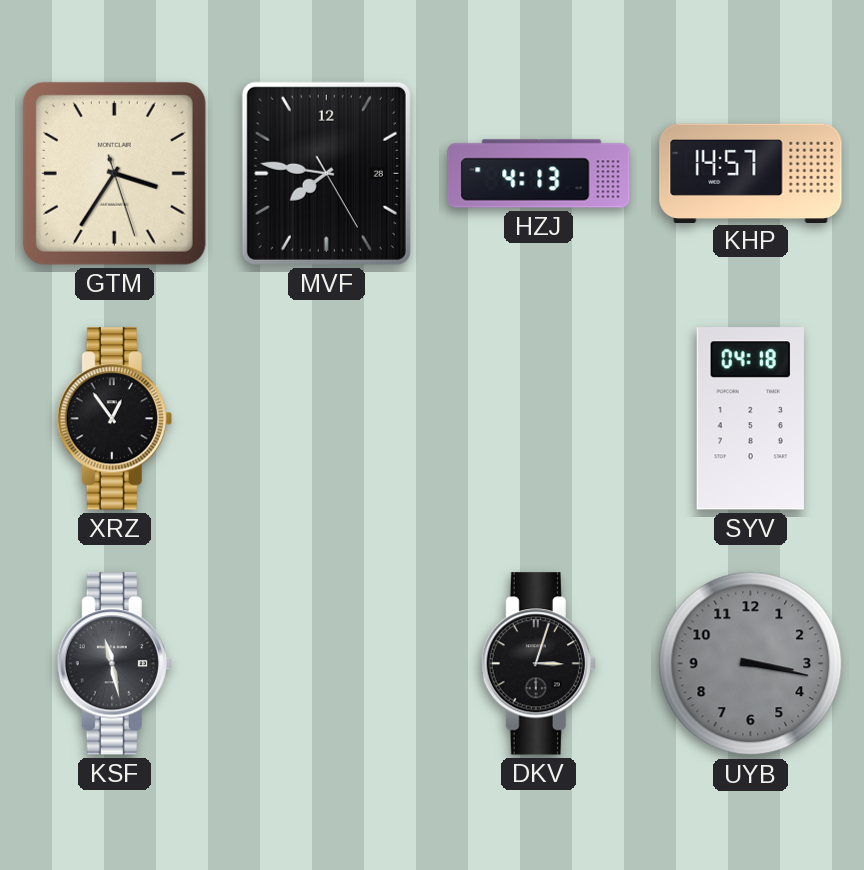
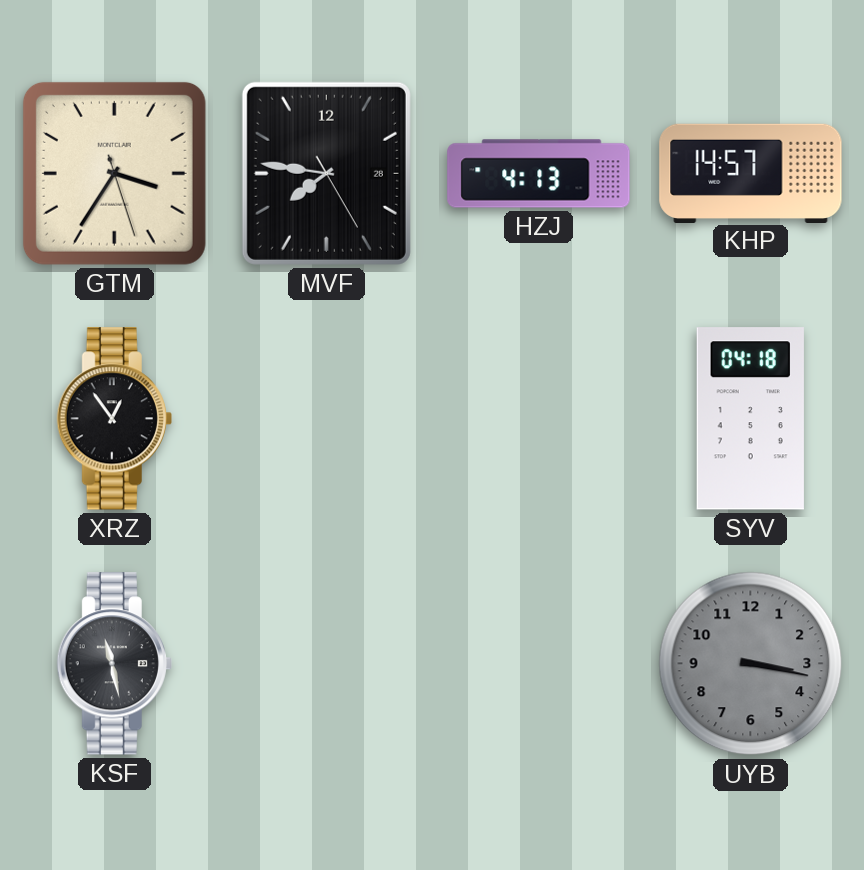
DKV: 3:03 -> none
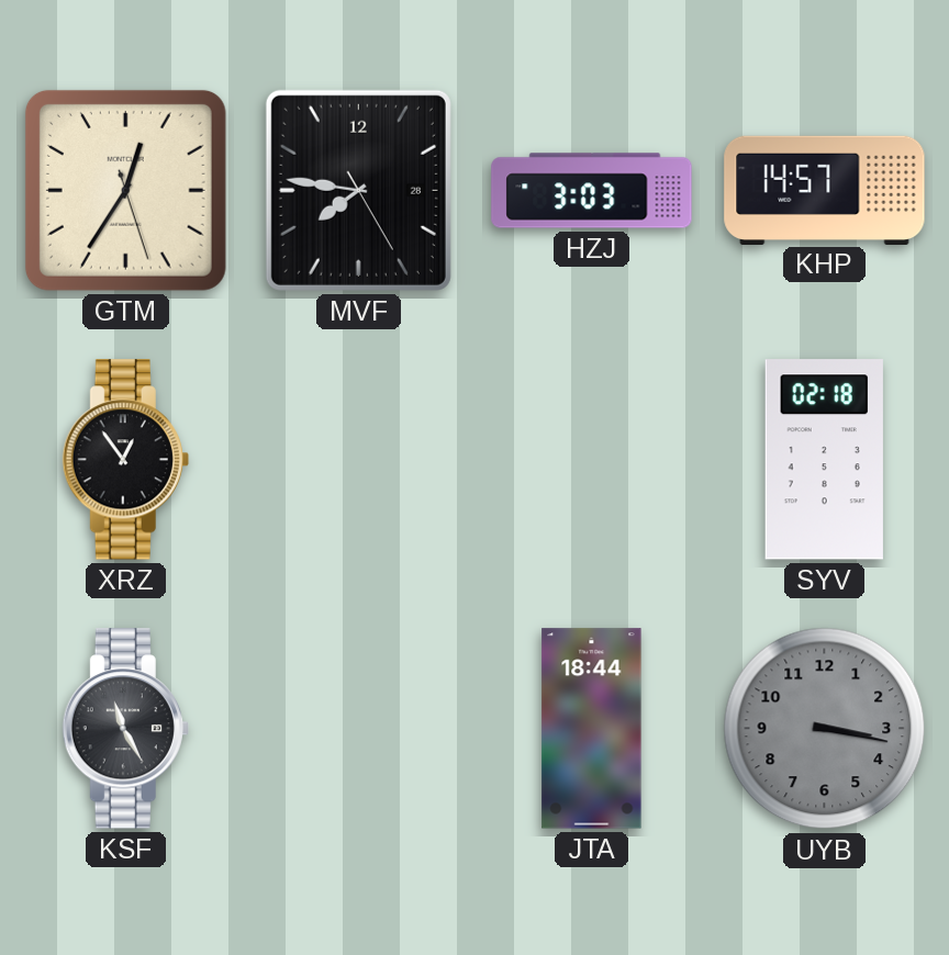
GTM: 3:35 -> 12:35
HZJ: 4:13 -> 3:03
SYV: 04:18 -> 02:18
KSF: 11:28 -> 11:25
JTA: none -> 18:44
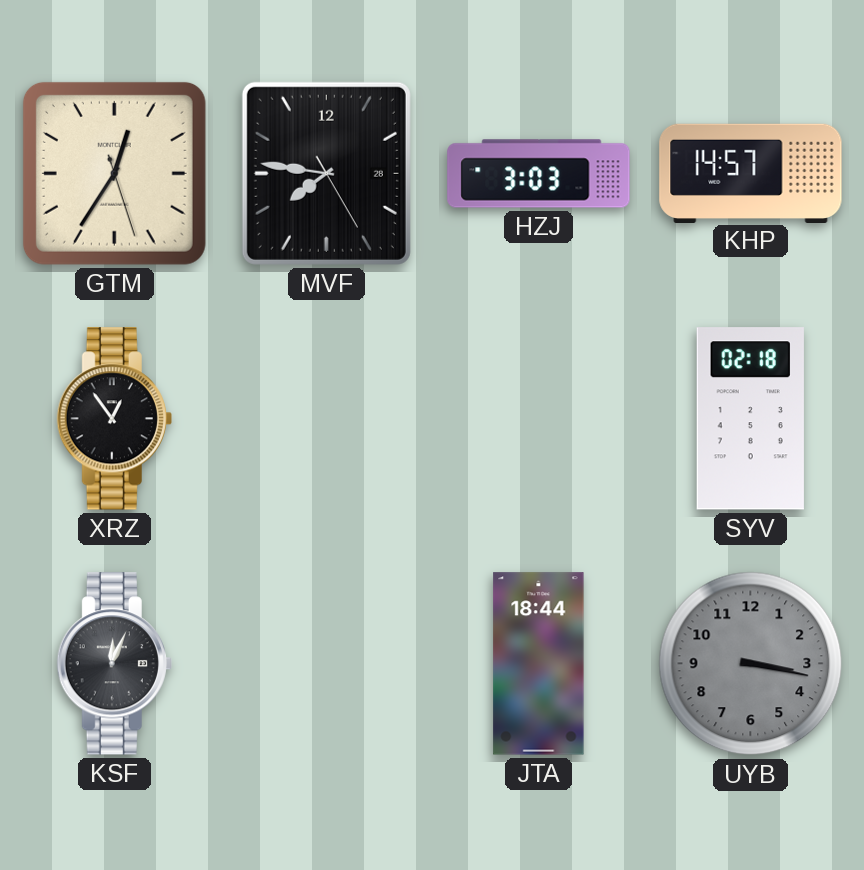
KSF: 11:25 -> 12:04
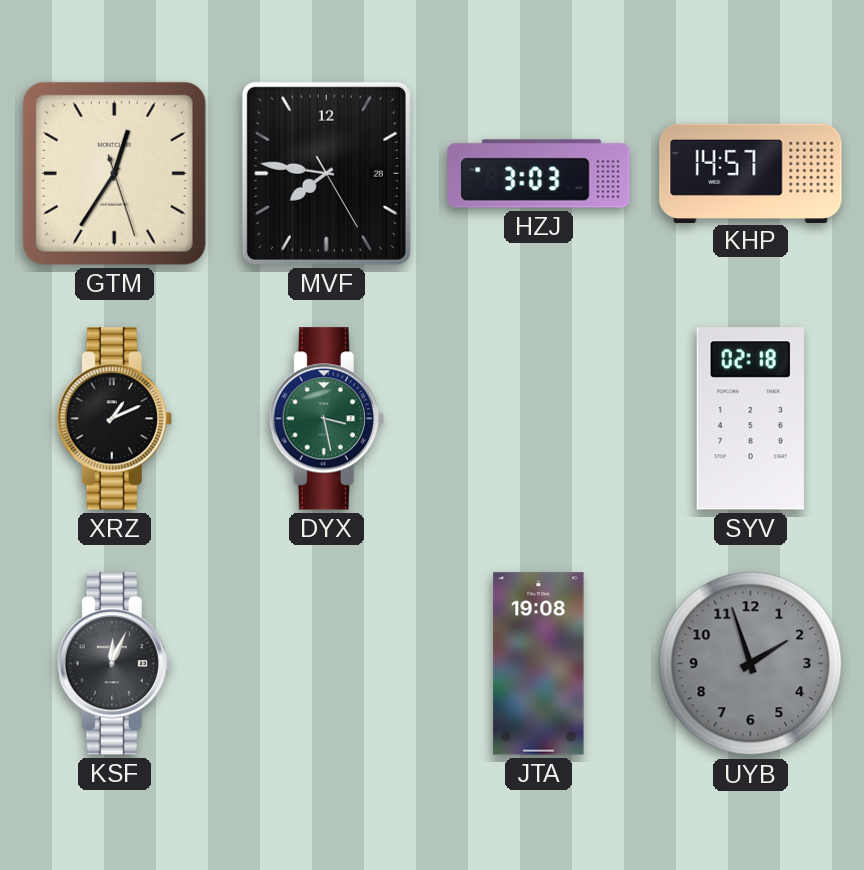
XRZ: 12:54 -> 1:11
DYX: none -> 3:28
JTA: 18:44 -> 19:08
UYB: 3:17 -> 1:57
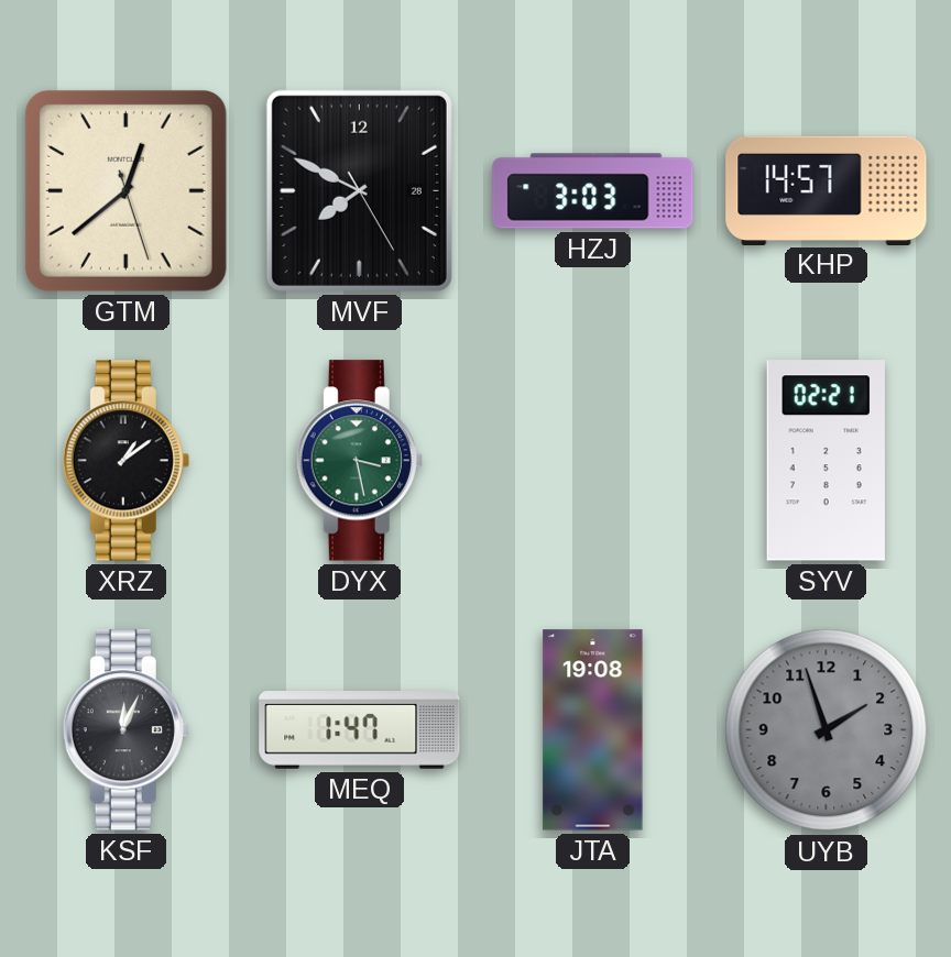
GTM: 12:35 -> 12:38
MVF: 7:46 -> 7:49
XRZ: 1:11 -> 1:09
SYV: 02:18 -> 02:21
MEQ: none -> 1:47
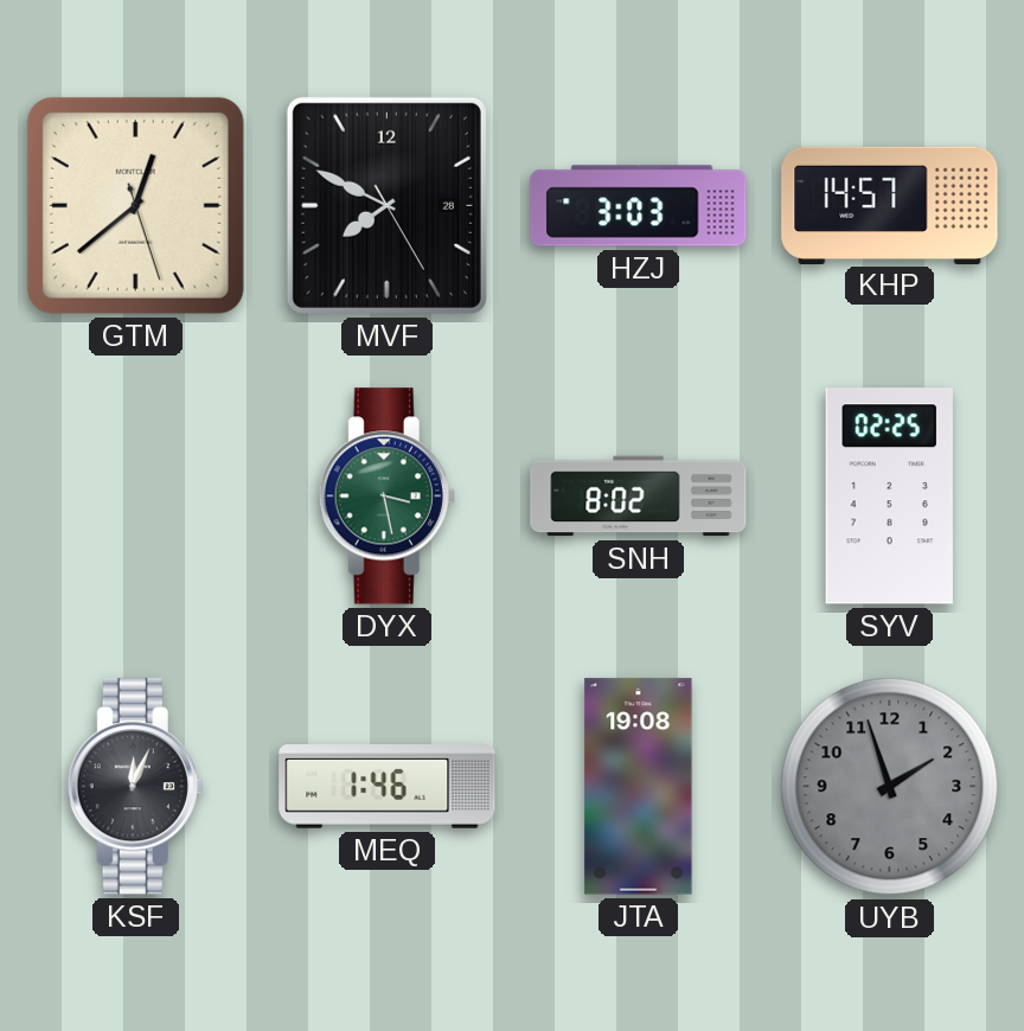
XRZ: 1:09 -> none
SNH: none -> 8:02
SYV: 02:21 -> 02:25
MEQ: 1:47 -> 1:46
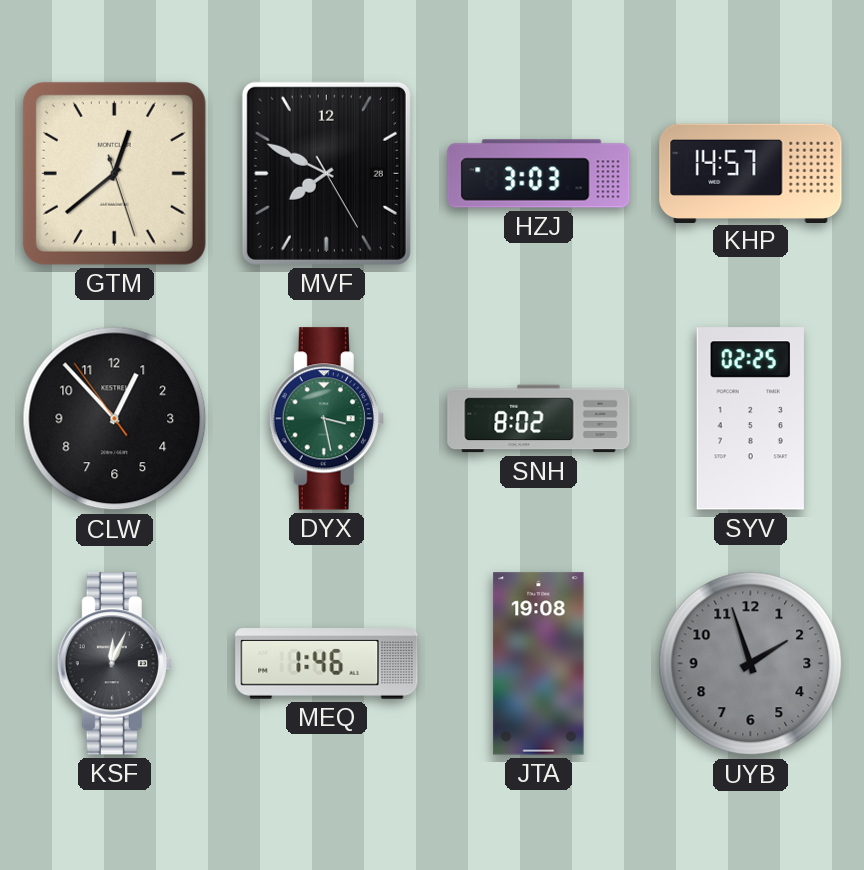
CLW: none -> 12:52
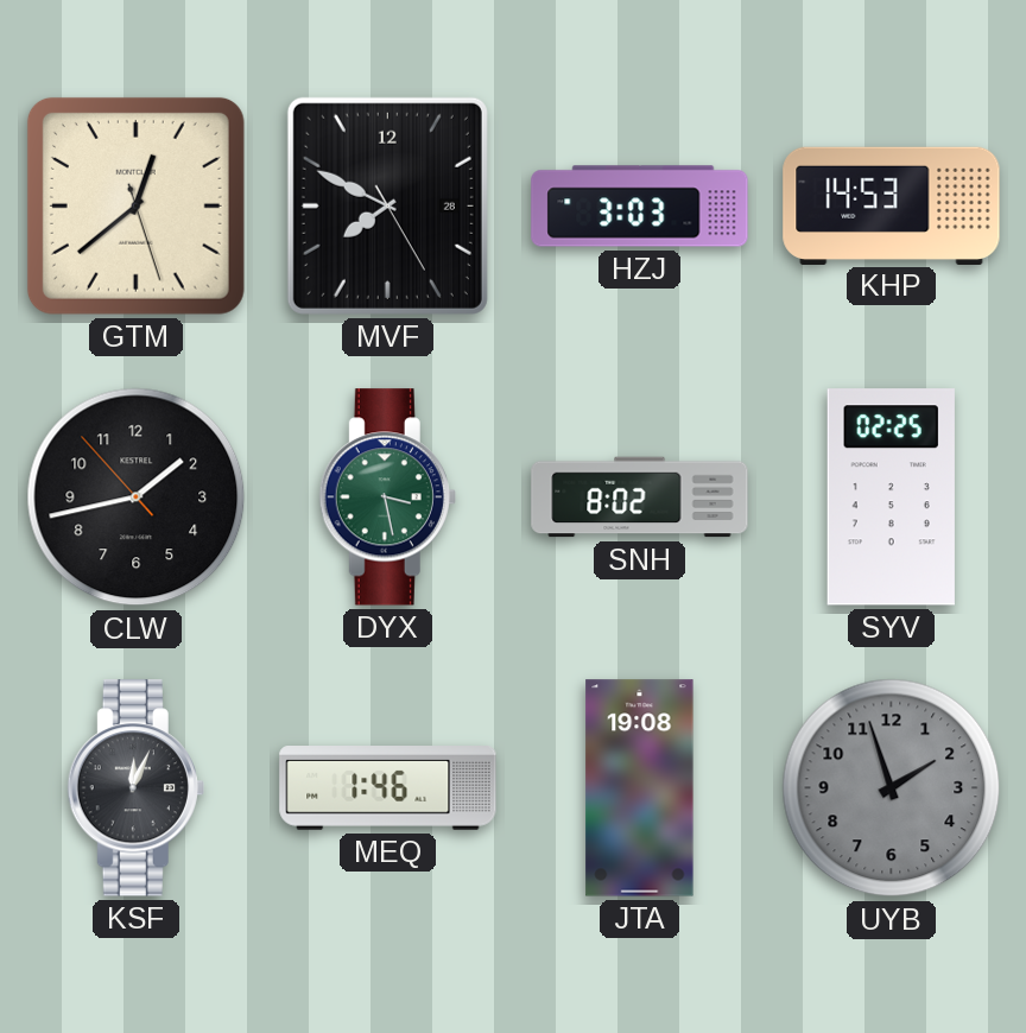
KHP: 14:57 -> 14:53
CLW: 12:52 -> 1:42
